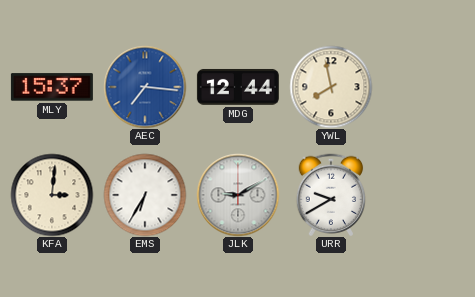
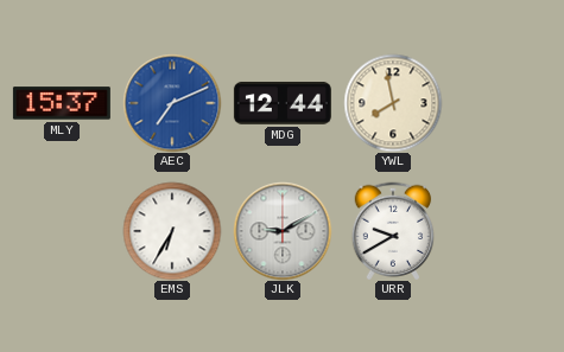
AEC: 7:16 -> 7:11
KFA: 3:01 -> none
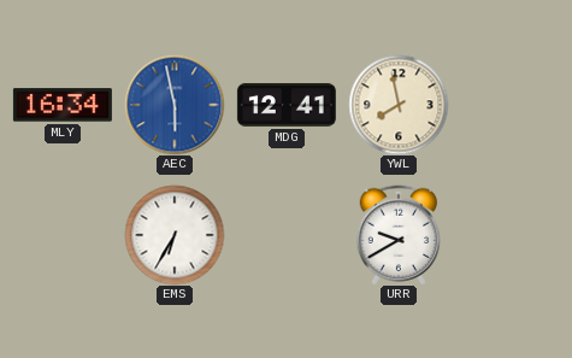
MLY: 15:37 -> 16:34
AEC: 7:11 -> 5:58
MDG: 12:44 -> 12:41
JLK: 9:10 -> none
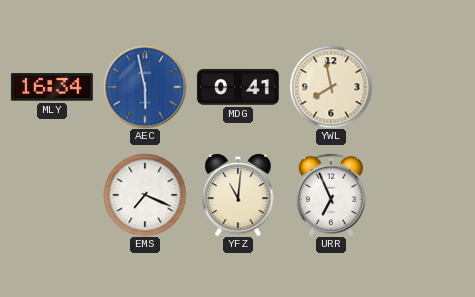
MDG: 12:41 -> 0:41
EMS: 6:35 -> 7:19
YFZ: none -> 11:01
URR: 9:40 -> 6:56
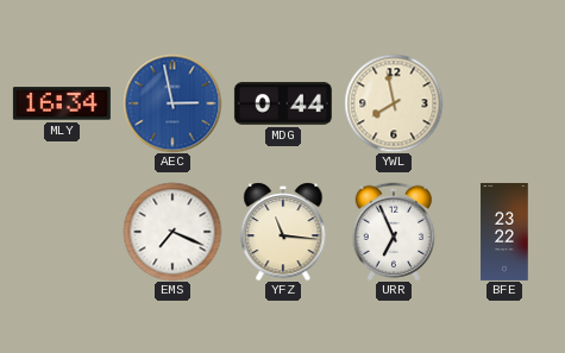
AEC: 5:58 -> 2:58
MDG: 0:41 -> 0:44
YFZ: 11:01 -> 11:16
BFE: none -> 23:22
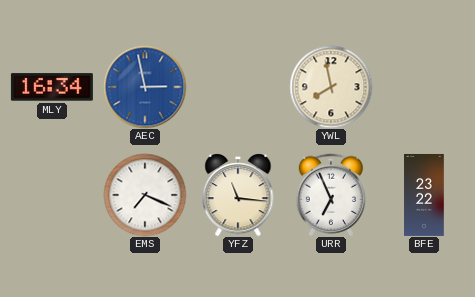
MDG: 0:44 -> none
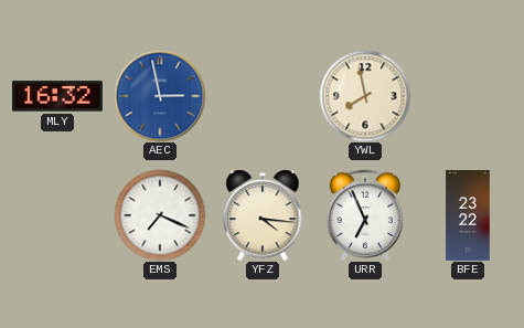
MLY: 16:34 -> 16:32
YFZ: 11:16 -> 4:16
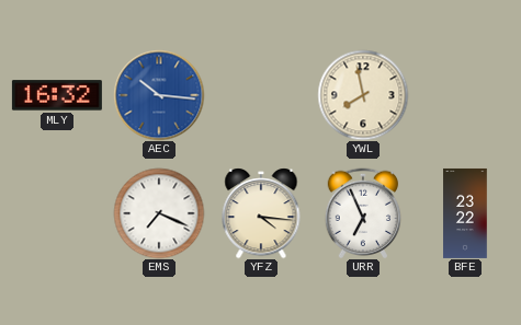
AEC: 2:58 -> 10:16
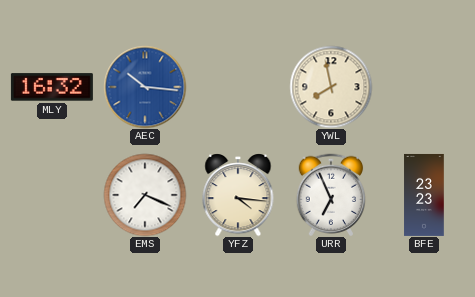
BFE: 23:22 -> 23:23
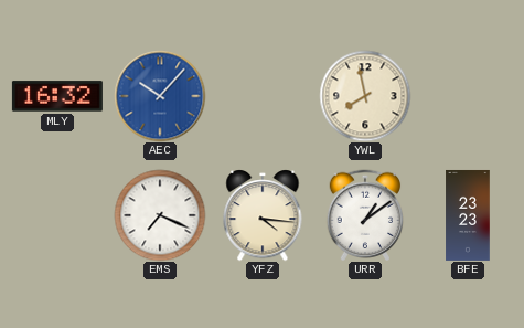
AEC: 10:16 -> 10:07
URR: 6:56 -> 1:09
